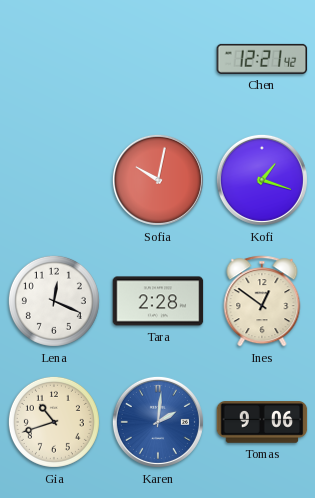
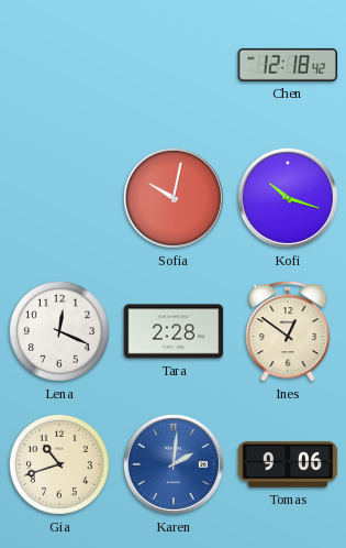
Chen: 12:21 -> 12:18
Kofi: 1:18 -> 10:18
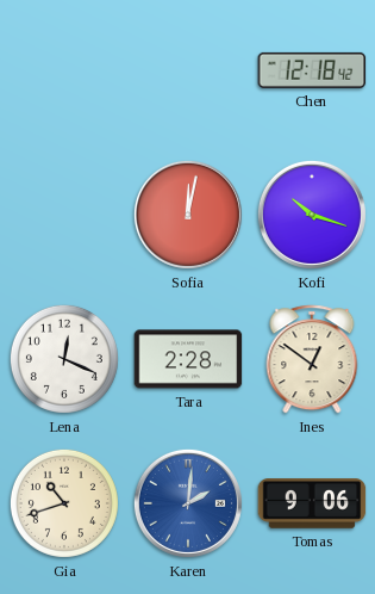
Sofia: 10:02 -> 12:02
